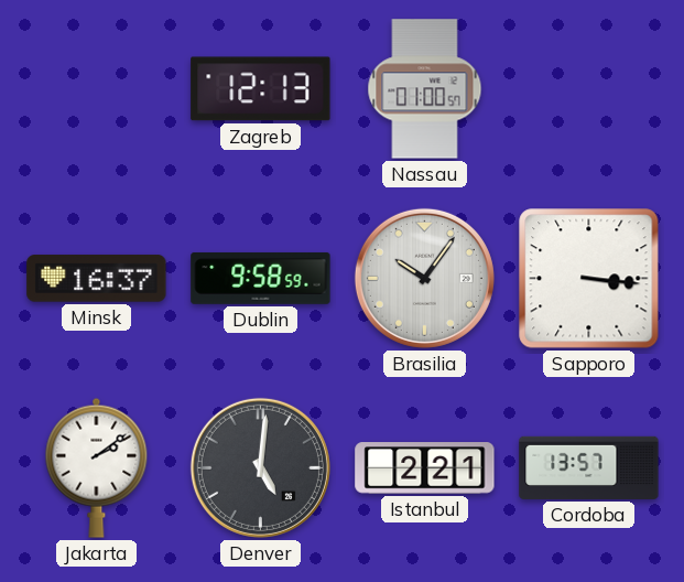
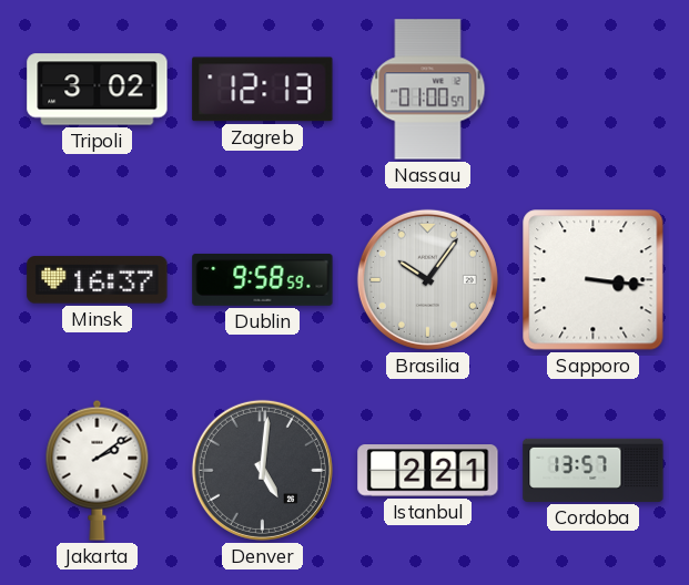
Tripoli: none -> 3:02
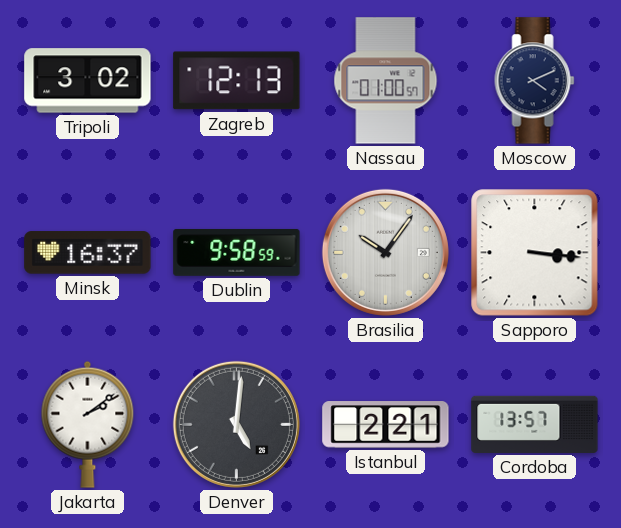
Moscow: none -> 4:11
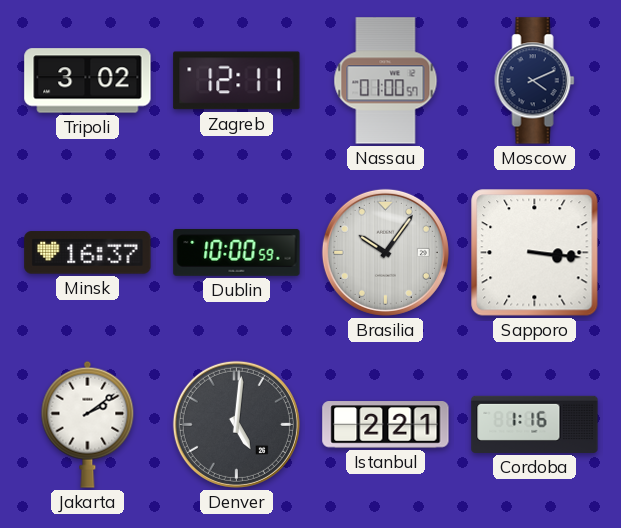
Zagreb: 12:13 -> 12:11
Dublin: 9:58 -> 10:00
Cordoba: 13:57 -> 1:16
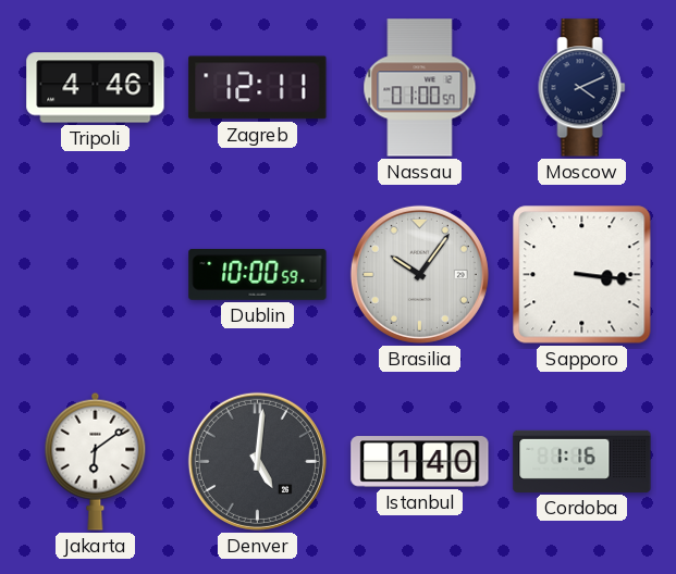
Tripoli: 3:02 -> 4:46
Minsk: 16:37 -> none
Jakarta: 2:09 -> 6:09
Istanbul: 2:21 -> 1:40
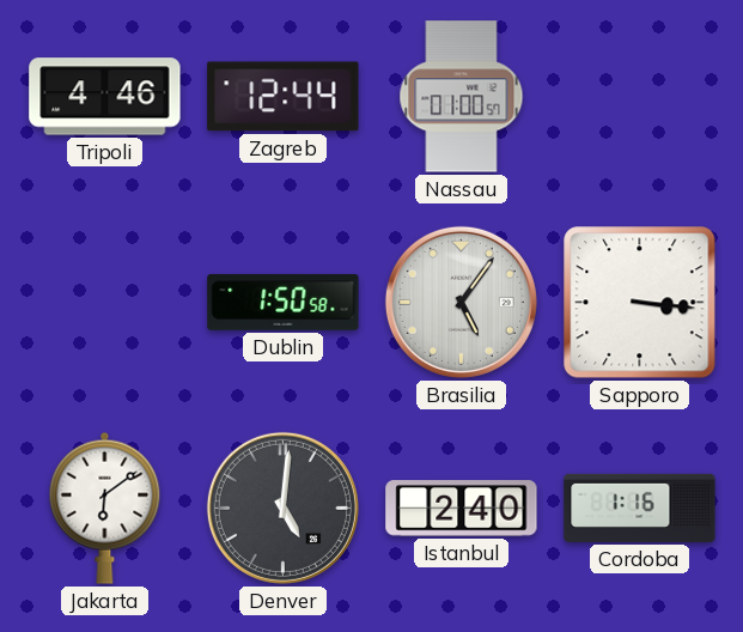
Zagreb: 12:11 -> 12:44
Moscow: 4:11 -> none
Dublin: 10:00 -> 1:50
Brasilia: 10:06 -> 5:06
Istanbul: 1:40 -> 2:40
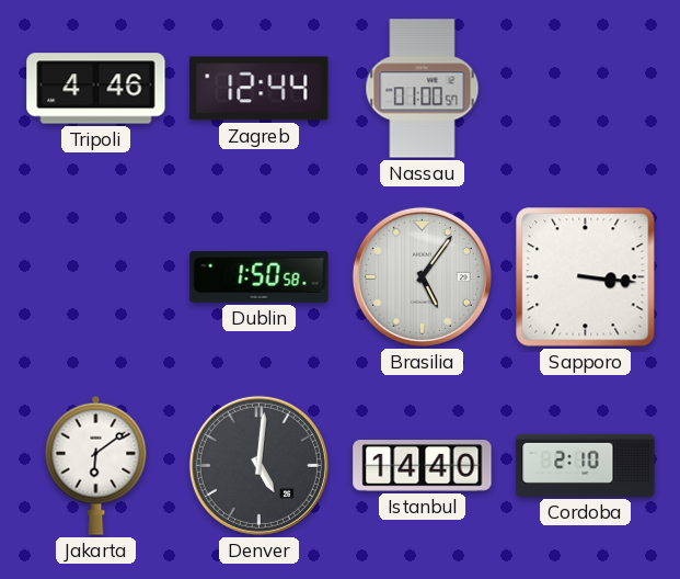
Istanbul: 2:40 -> 14:40
Cordoba: 1:16 -> 2:10
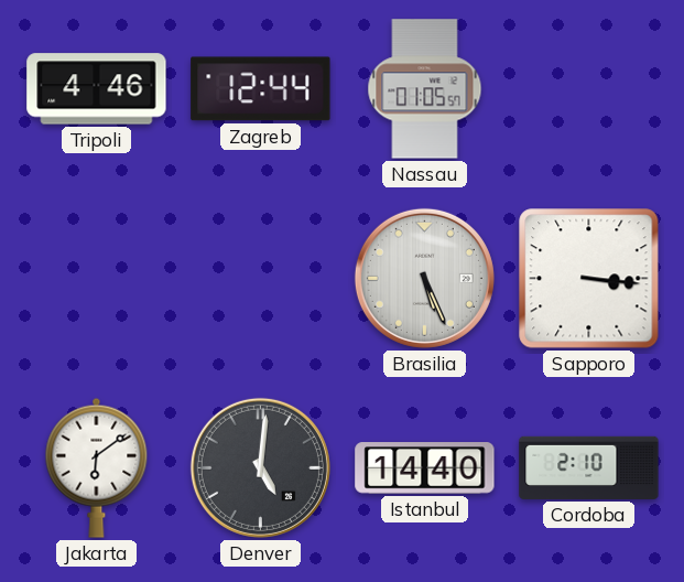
Nassau: 01:00 -> 01:05
Dublin: 1:50 -> none
Brasilia: 5:06 -> 5:26
